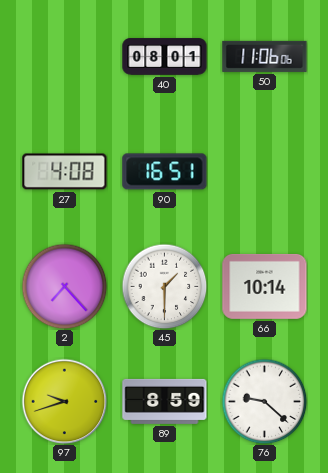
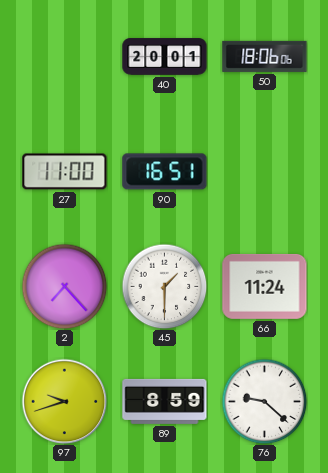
40: 08:01 -> 20:01
50: 11:06 -> 18:06
27: 4:08 -> 11:00
66: 10:14 -> 11:24
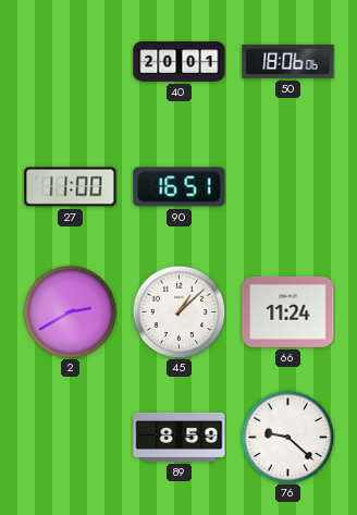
2: 7:23 -> 2:40
45: 1:30 -> 1:08
97: 9:42 -> none
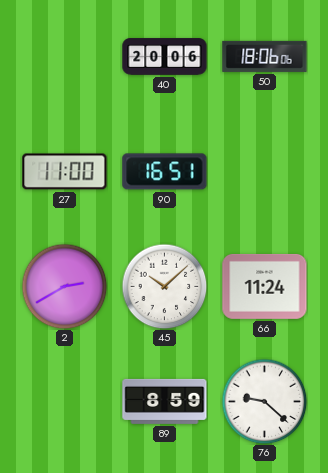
40: 20:01 -> 20:06
45: 1:08 -> 10:08
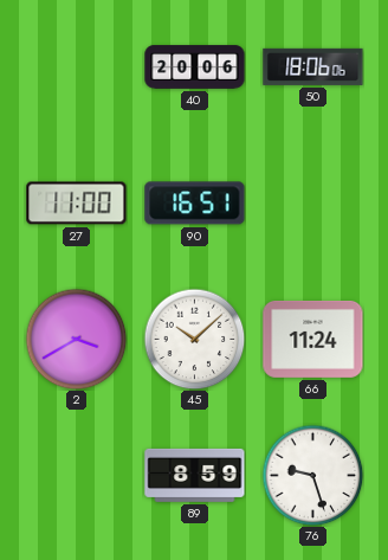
2: 2:40 -> 3:40
76: 9:22 -> 9:27
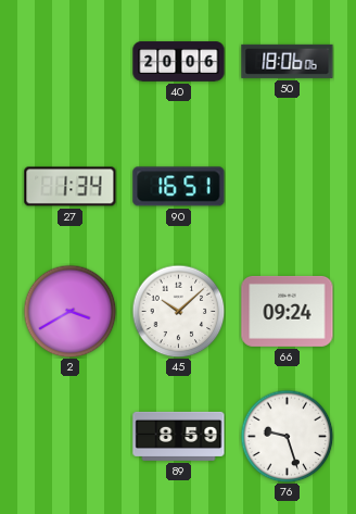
27: 11:00 -> 1:34
66: 11:24 -> 09:24
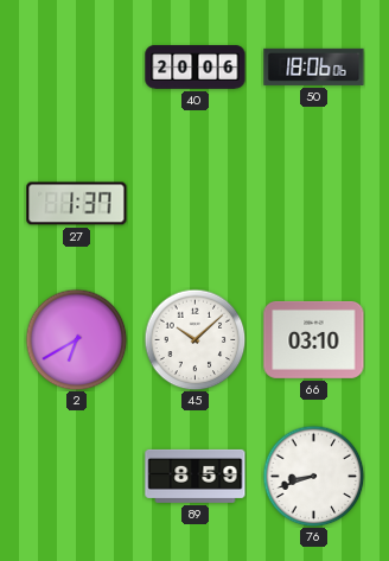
27: 1:34 -> 1:37
90: 16:51 -> none
2: 3:40 -> 6:40
66: 09:24 -> 03:10
76: 9:27 -> 8:42
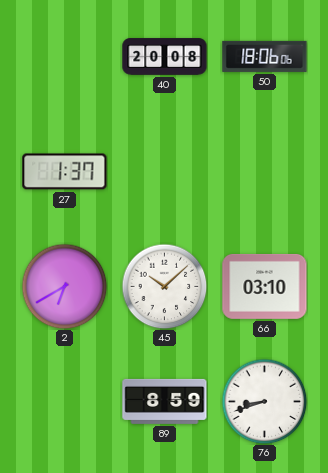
40: 20:06 -> 20:08
